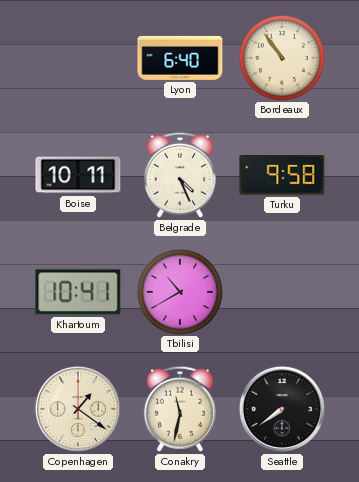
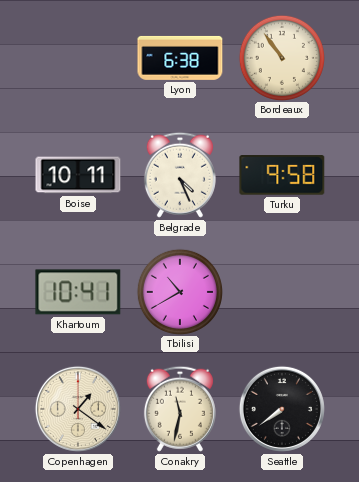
Lyon: 6:40 -> 6:38
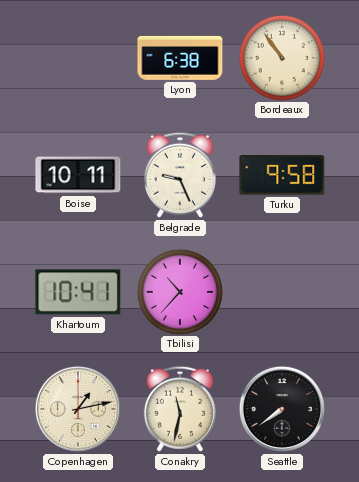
Belgrade: 4:26 -> 9:26
Tbilisi: 10:40 -> 10:37
Copenhagen: 1:21 -> 1:13
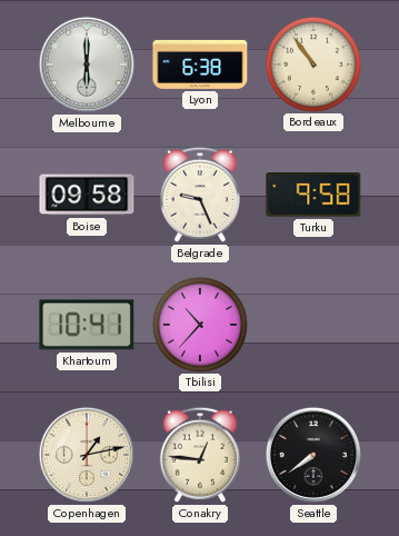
Melbourne: none -> 6:00
Boise: 10:11 -> 09:58
Conakry: 11:32 -> 12:46
